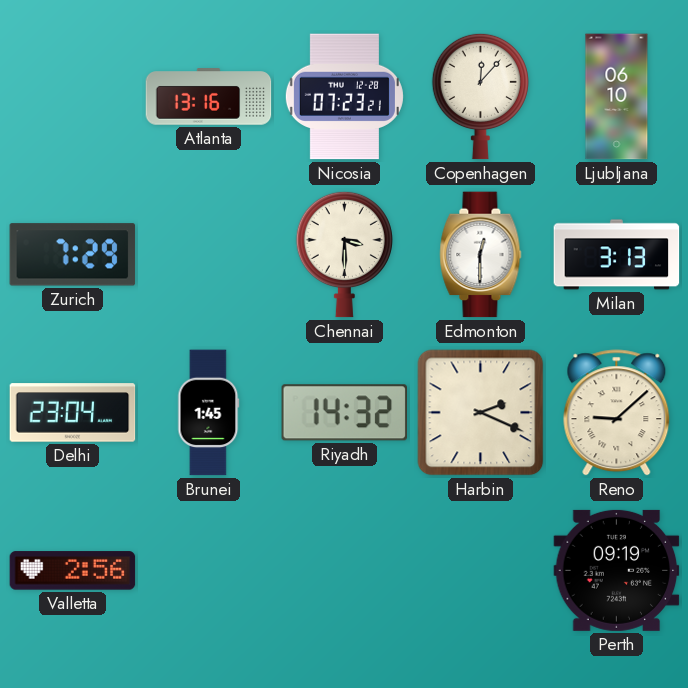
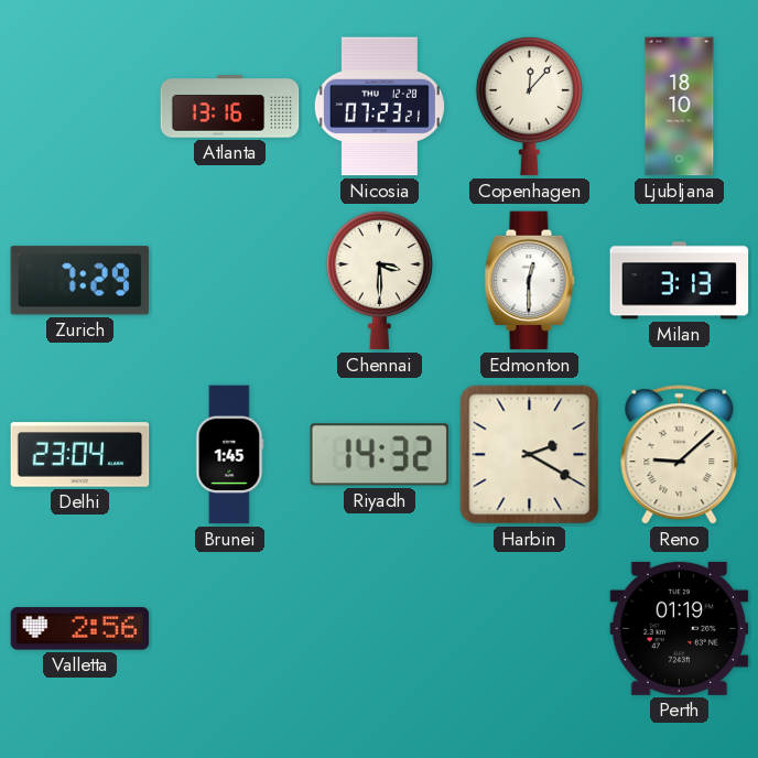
Ljubljana: 06:10 -> 18:10
Harbin: 2:19 -> 2:20
Perth: 09:19 -> 01:19
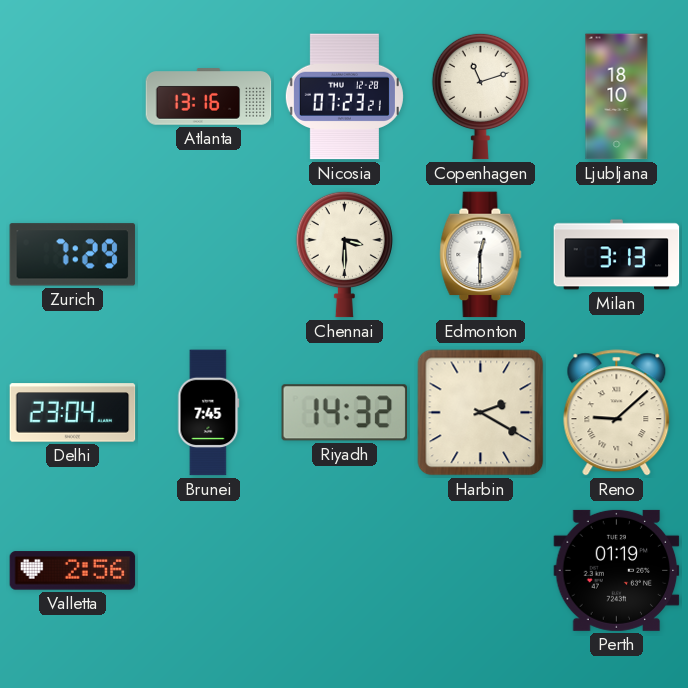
Copenhagen: 12:07 -> 11:12
Brunei: 1:45 -> 7:45
